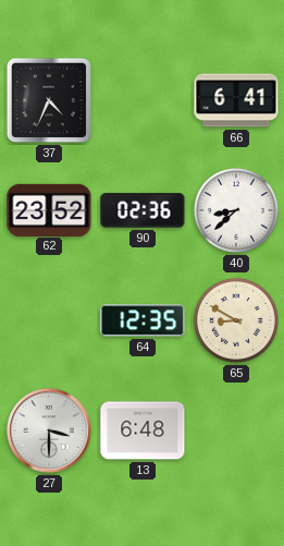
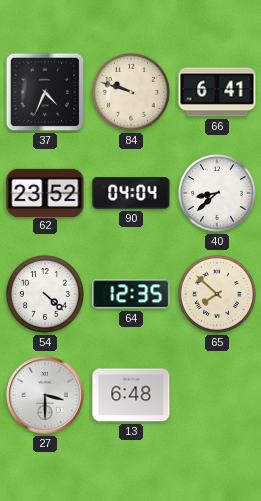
84: none -> 9:48
90: 02:36 -> 04:04
54: none -> 4:22
65: 8:50 -> 7:52
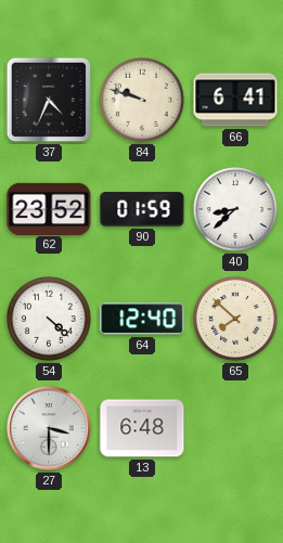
90: 04:04 -> 01:59
64: 12:35 -> 12:40
